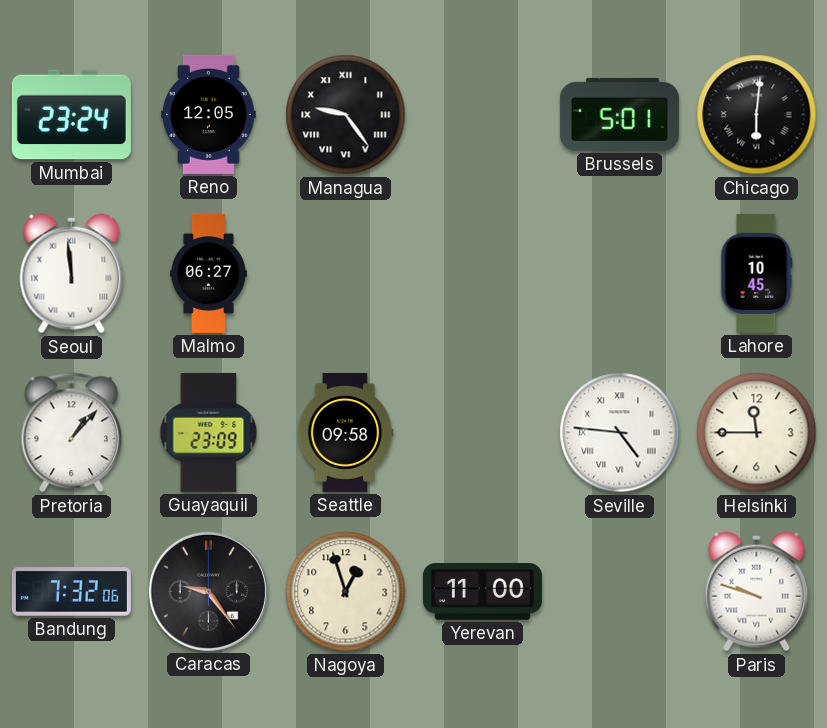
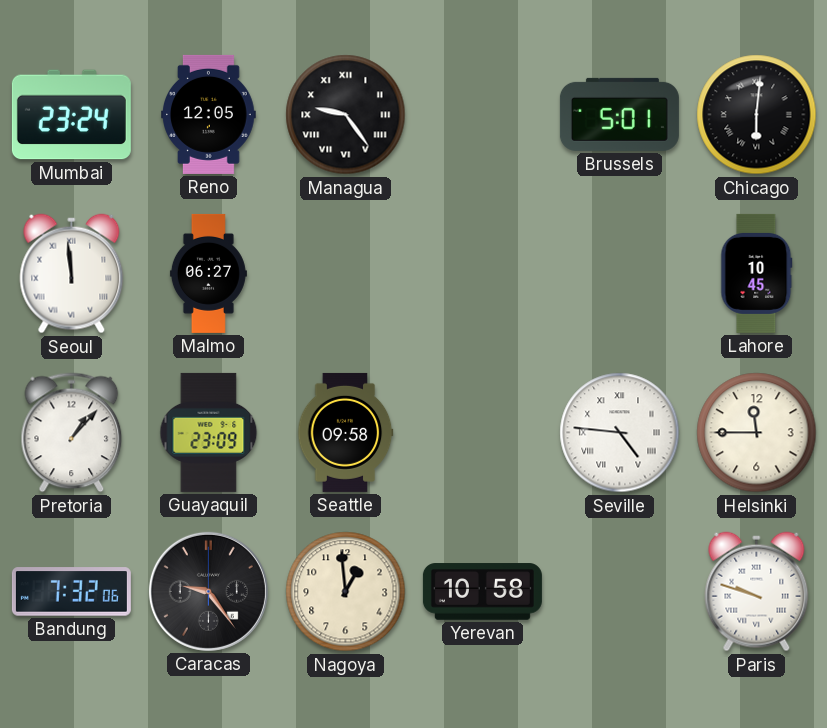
Nagoya: 12:57 -> 12:59
Yerevan: 11:00 -> 10:58
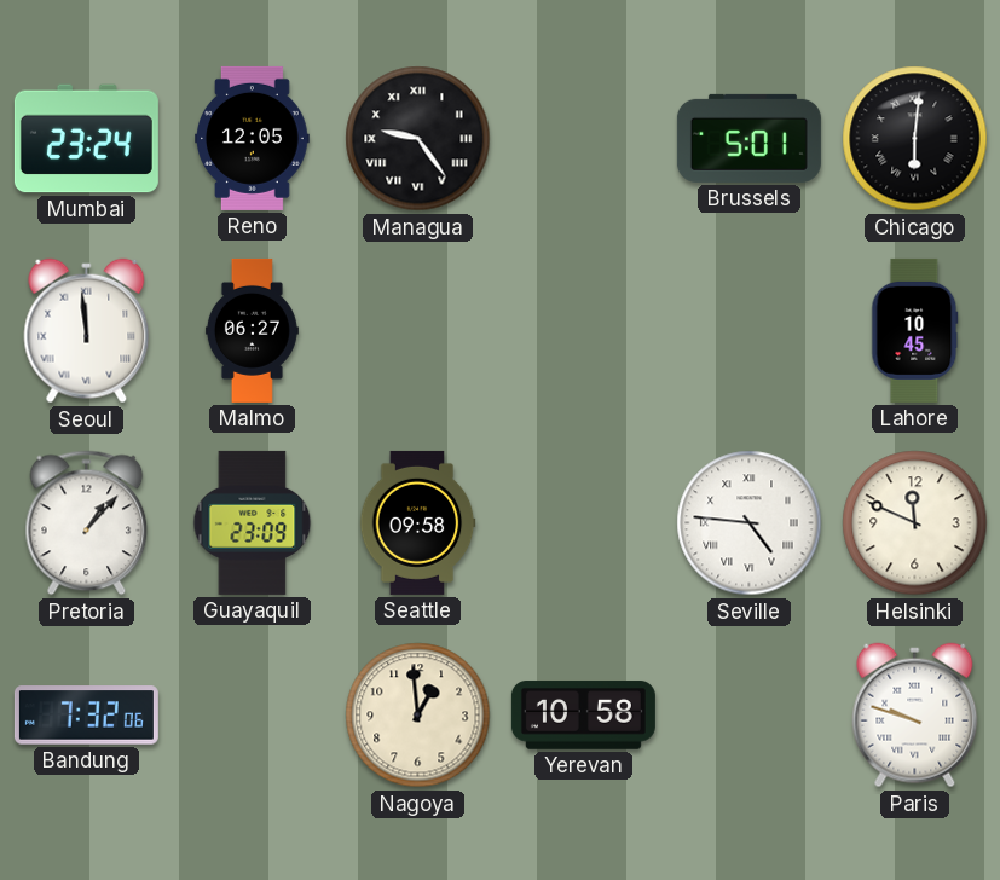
Helsinki: 11:45 -> 11:49
Caracas: 9:24 -> none
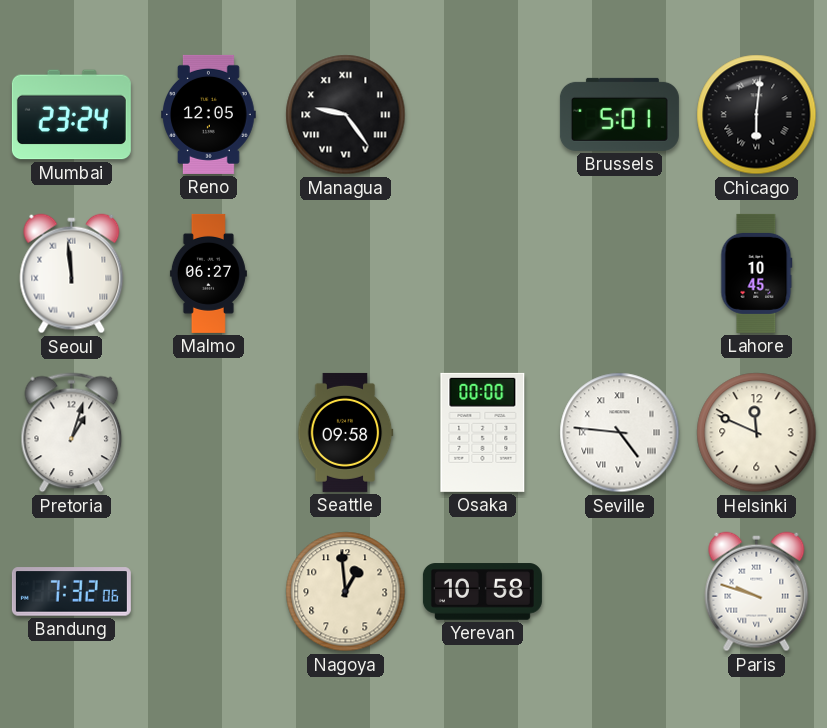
Pretoria: 1:07 -> 1:03
Guayaquil: 23:09 -> none
Osaka: none -> 00:00
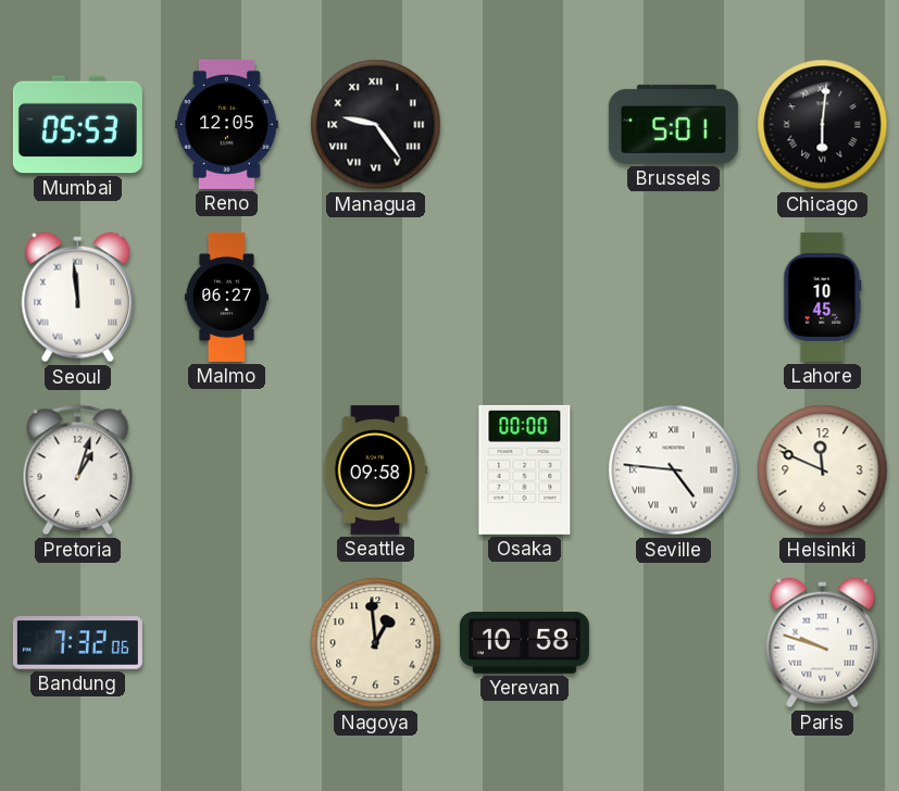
Mumbai: 23:24 -> 05:53
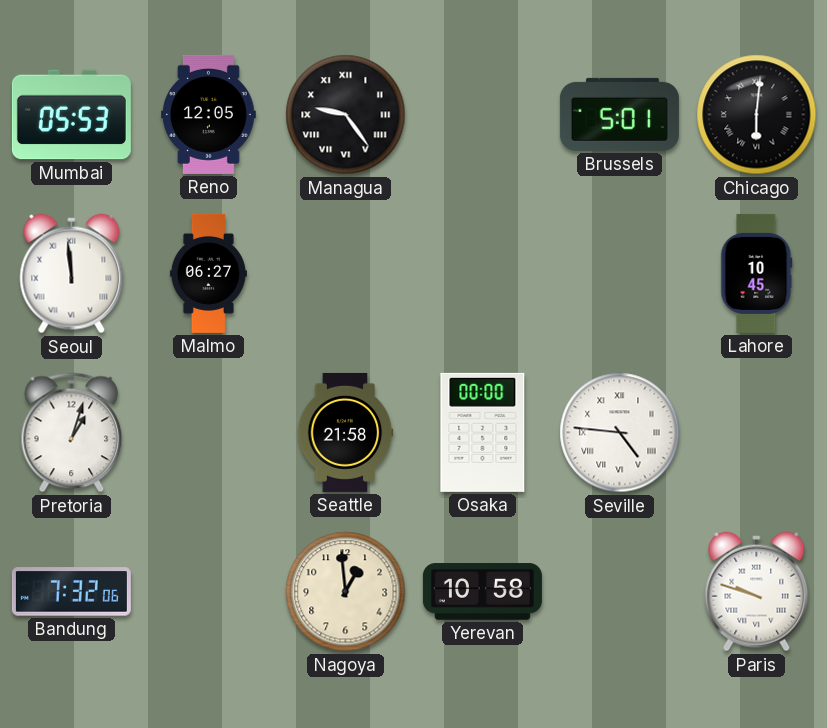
Seattle: 09:58 -> 21:58
Helsinki: 11:49 -> none
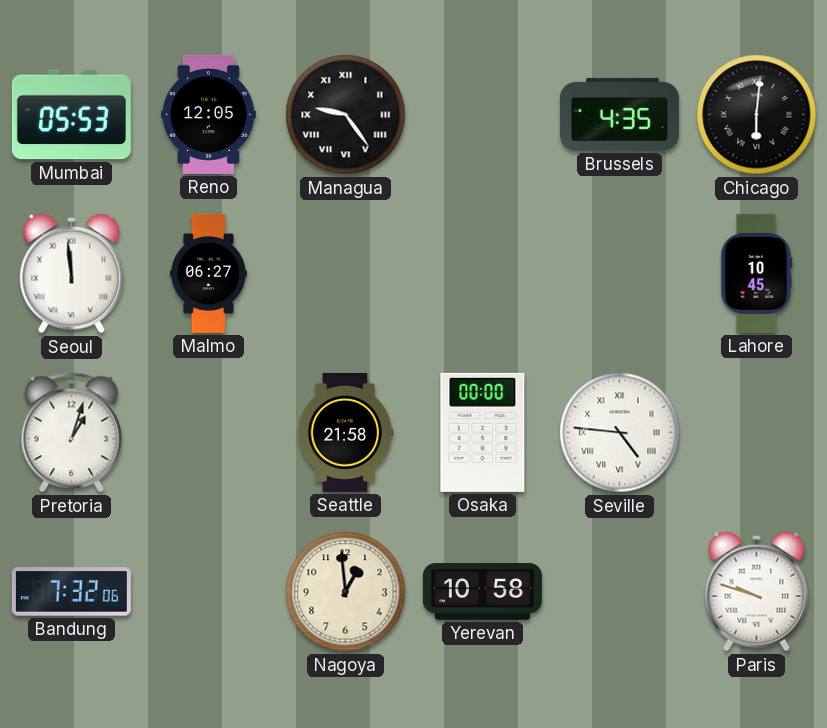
Brussels: 5:01 -> 4:35
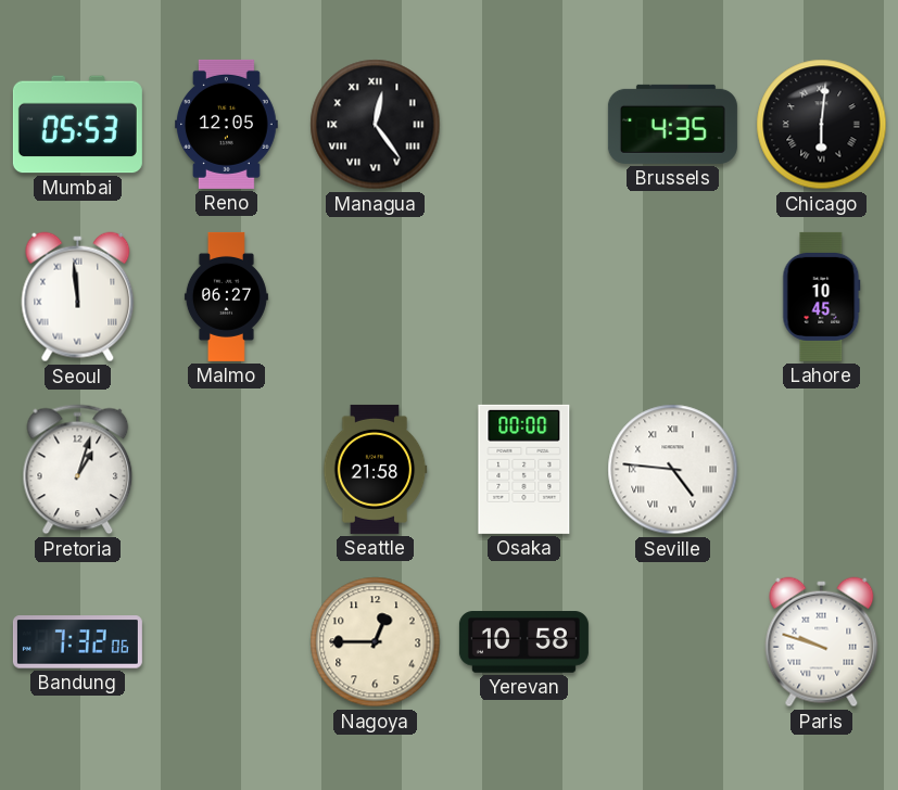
Managua: 9:24 -> 12:24
Nagoya: 12:59 -> 12:45
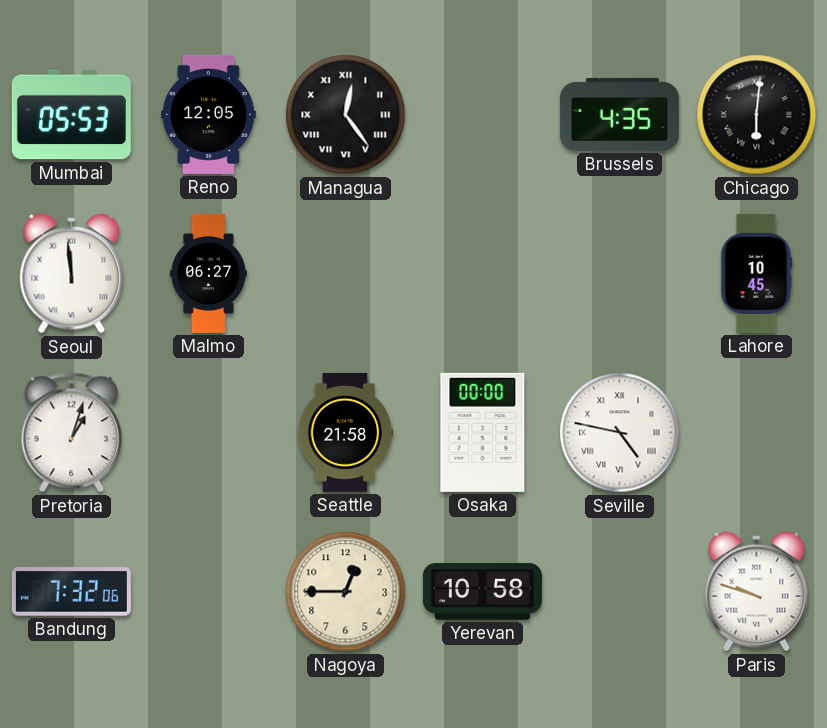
Seville: 4:46 -> 4:47
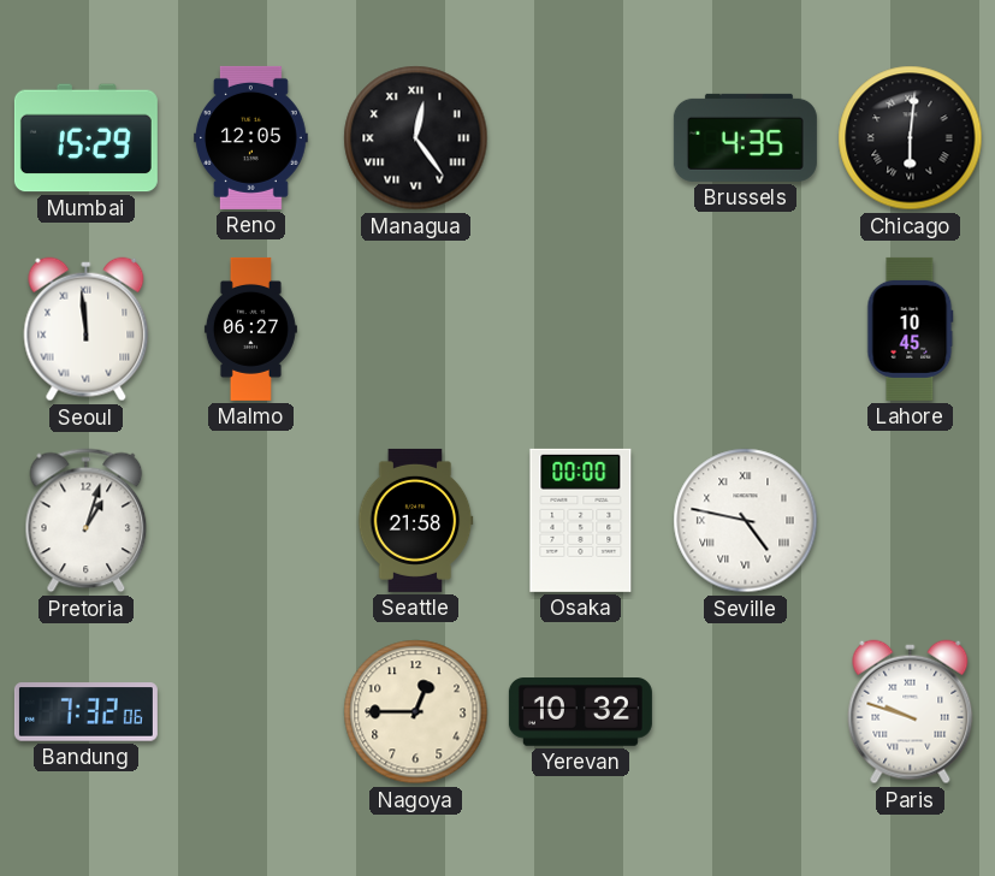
Mumbai: 05:53 -> 15:29
Yerevan: 10:58 -> 10:32
